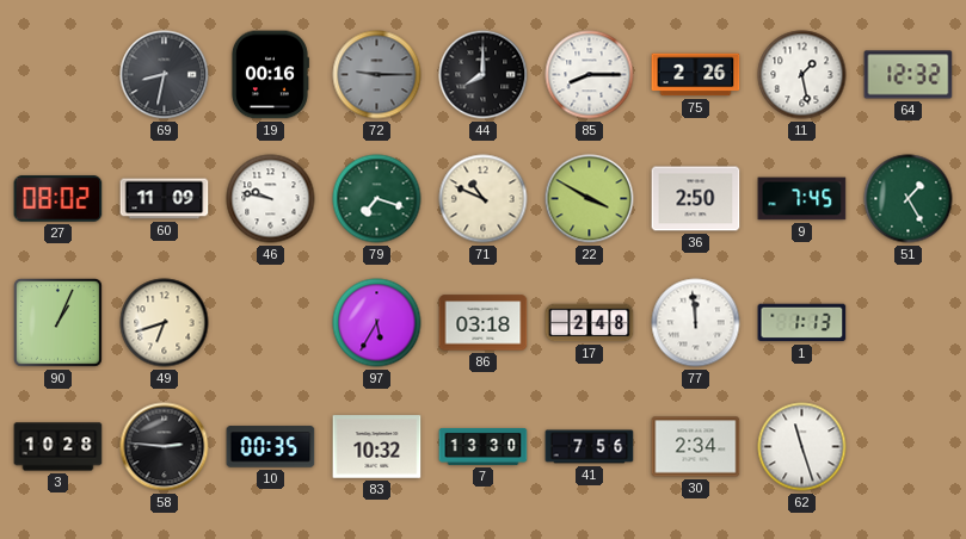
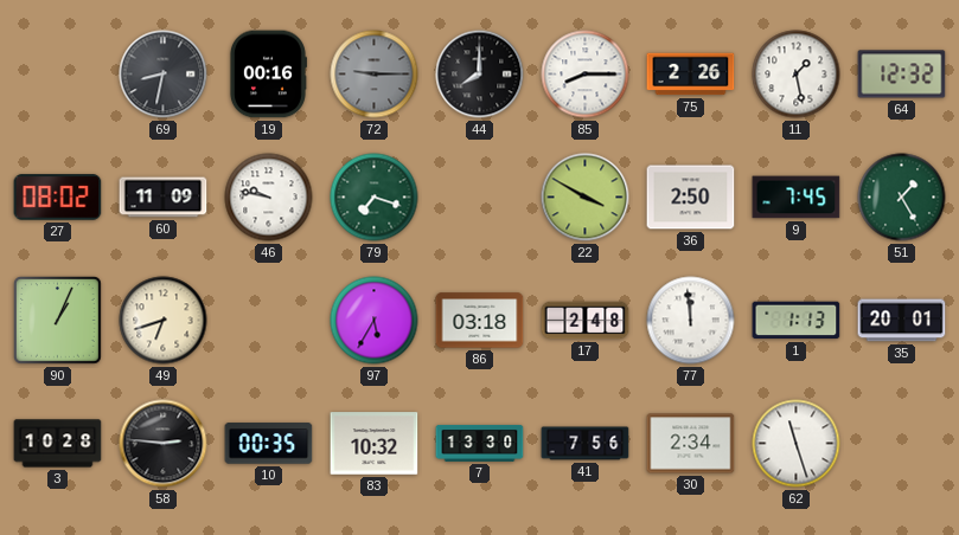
71: 10:49 -> none
35: none -> 20:01
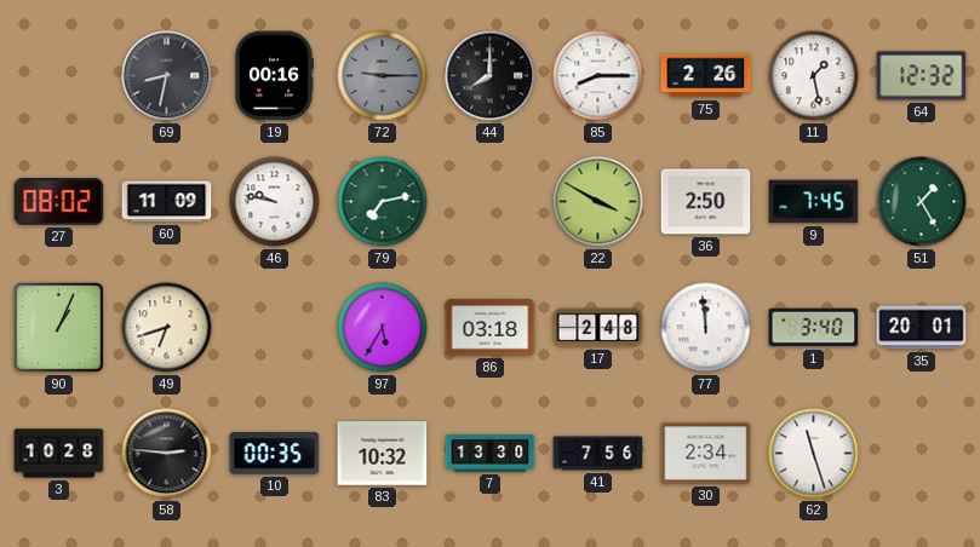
79: 7:18 -> 7:13
1: 1:13 -> 3:40
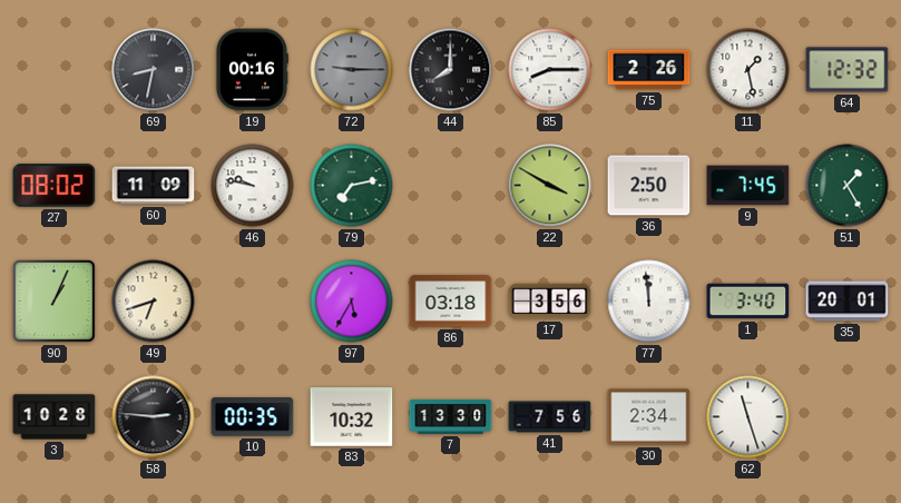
17: 2:48 -> 3:56
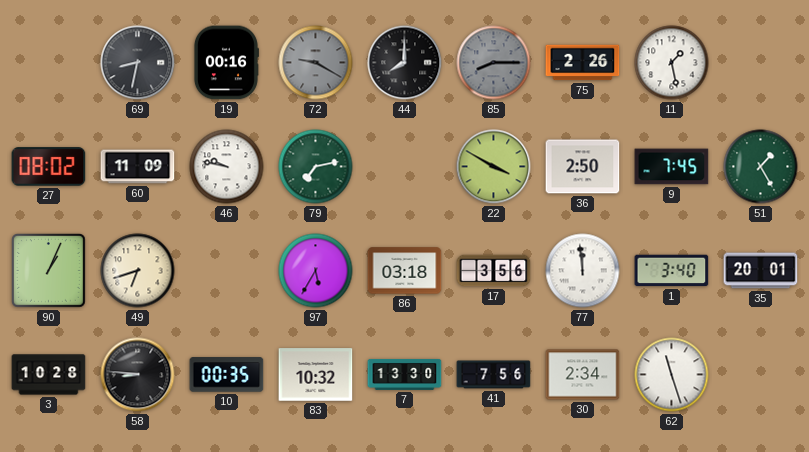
72: 9:15 -> 9:20
85 dial: white -> grey
64: 12:32 -> none
58: 2:46 -> 8:46
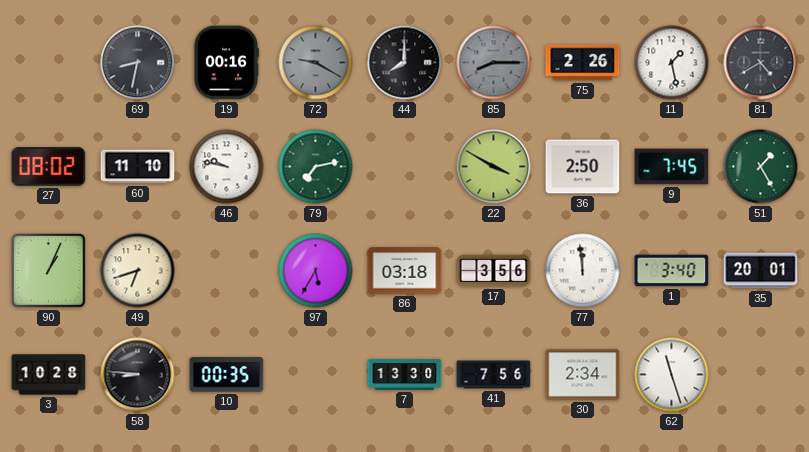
81: none -> 4:40
60: 11:09 -> 11:10
83: 10:32 -> none
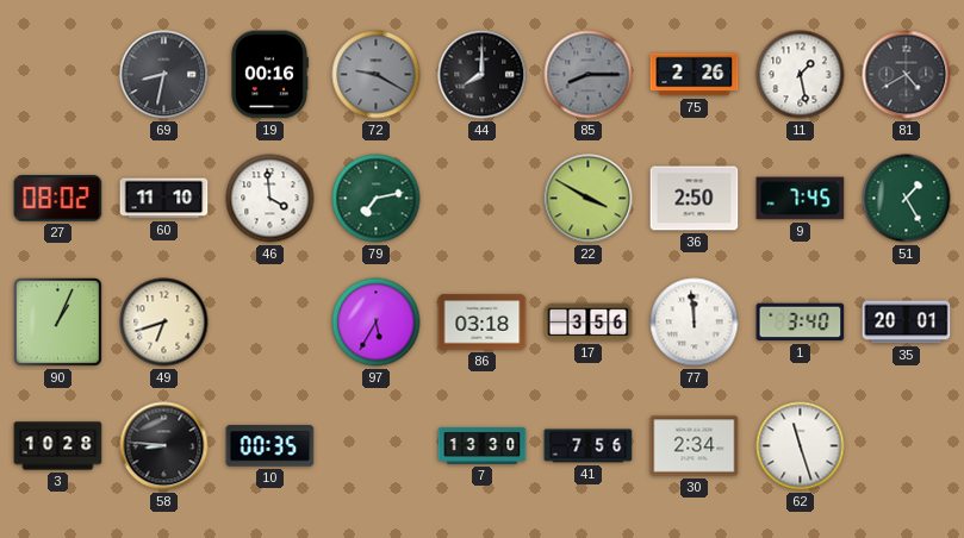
46: 9:47 -> 3:59
